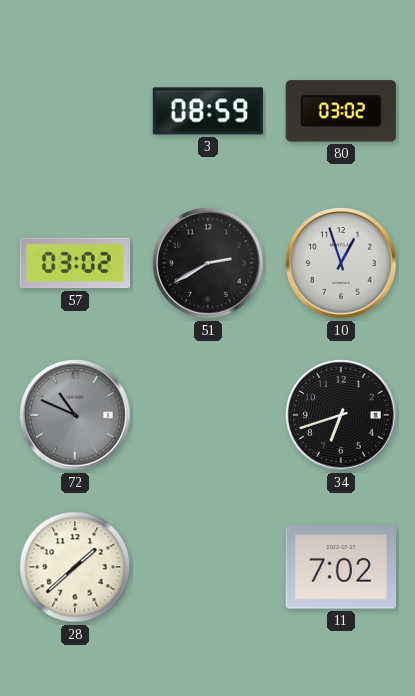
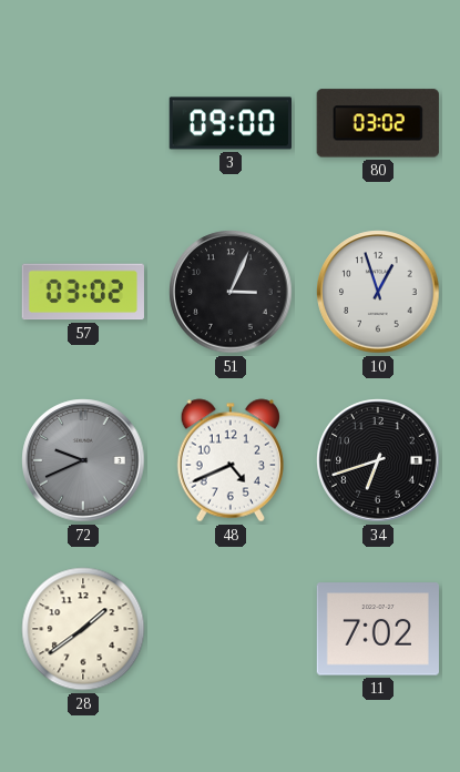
3: 08:59 -> 09:00
51: 2:40 -> 3:04
72: 10:49 -> 9:41
48: none -> 4:41
28: 1:38 -> 1:39
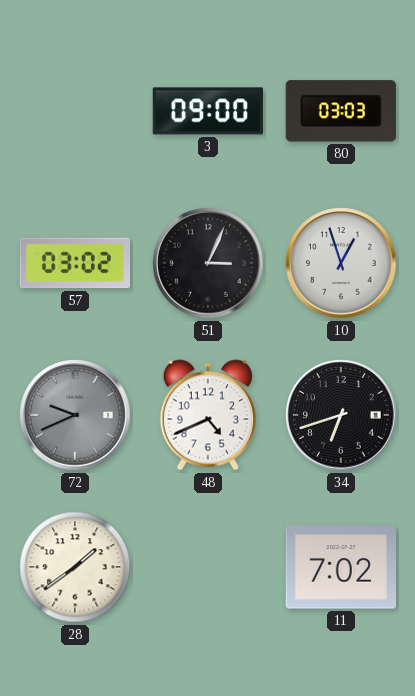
80: 03:02 -> 03:03
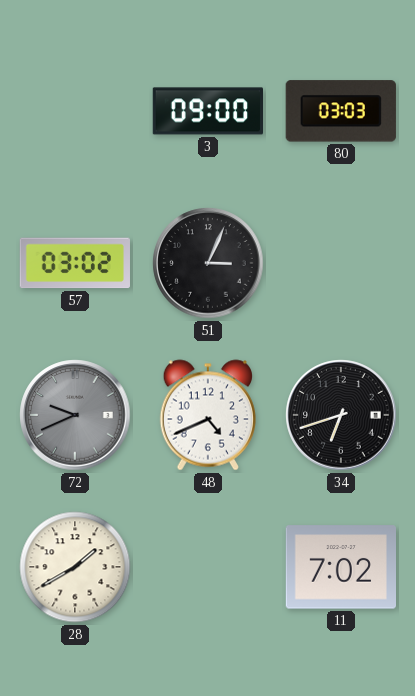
10: 12:57 -> none
28: 1:39 -> 1:40
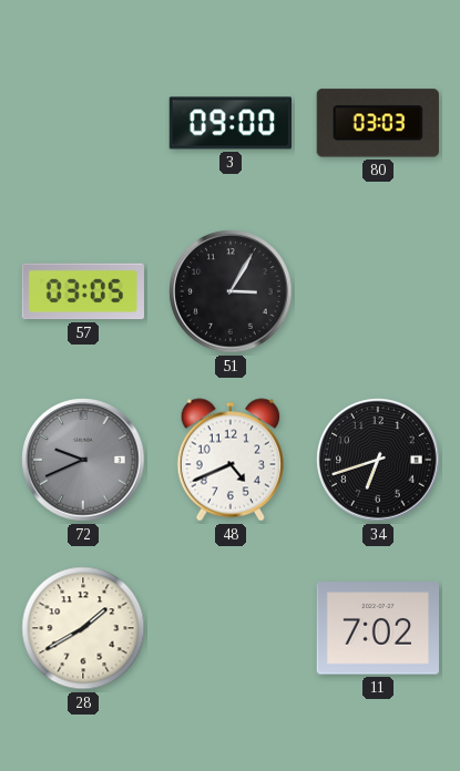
57: 03:02 -> 03:05
51: 3:04 -> 3:05
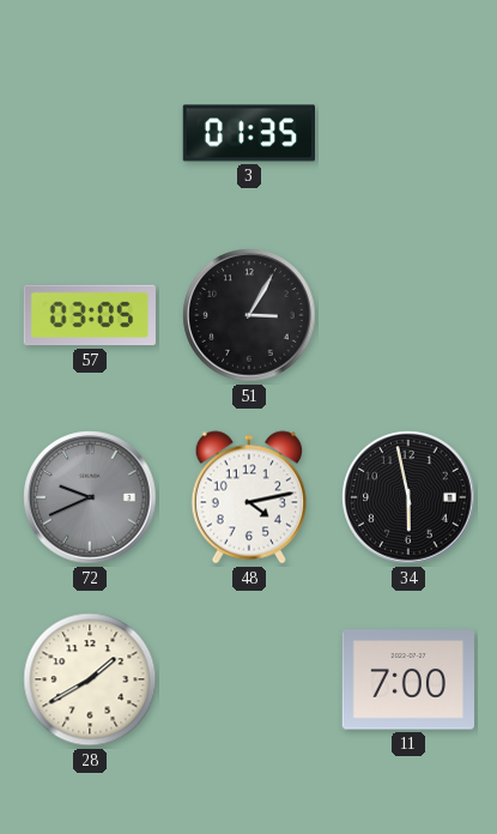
3: 09:00 -> 01:35
80: 03:03 -> none
48: 4:41 -> 4:13
34: 6:42 -> 5:58
11: 7:02 -> 7:00
